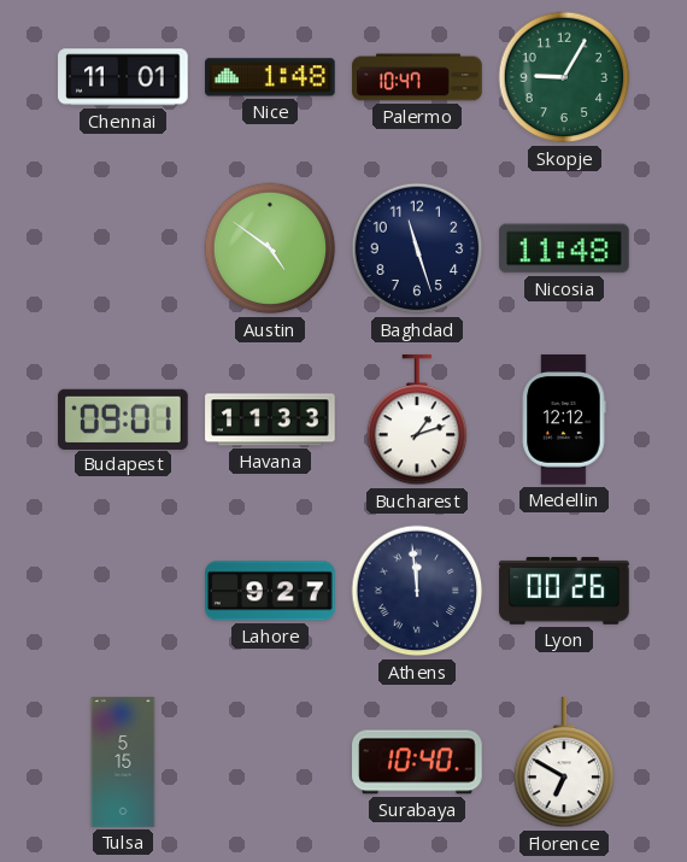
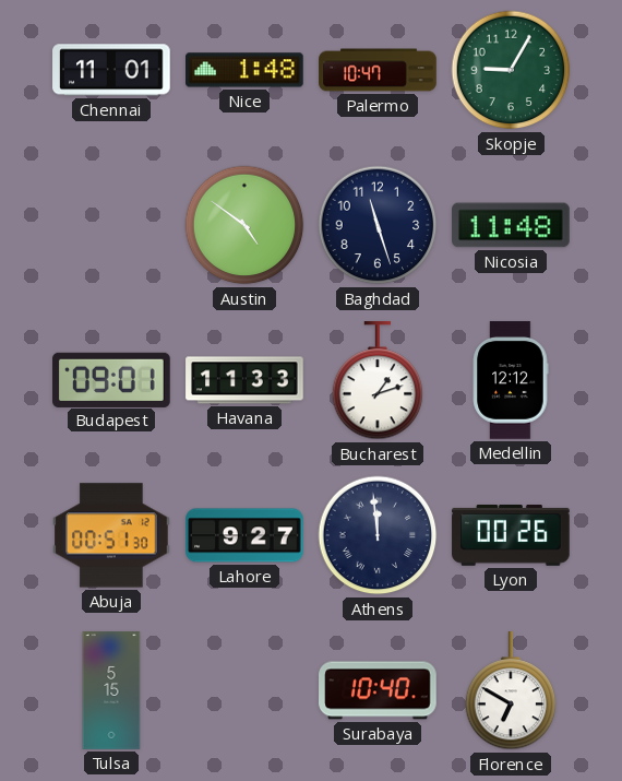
Abuja: none -> 00:51
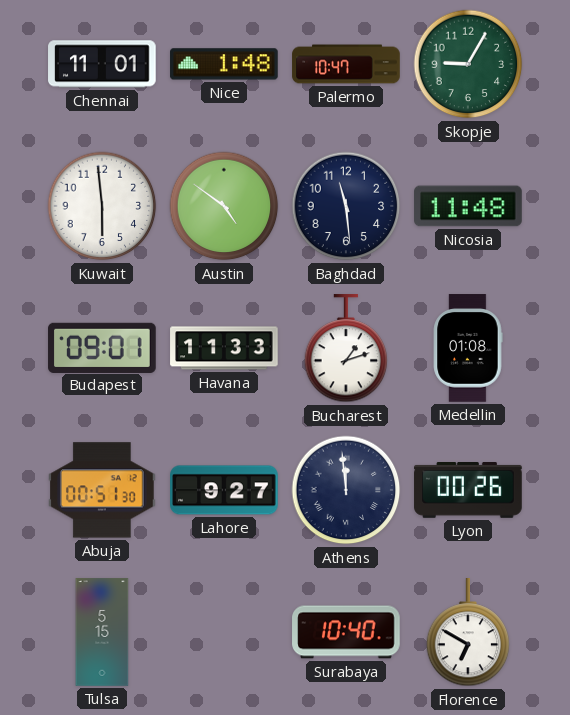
Kuwait: none -> 5:59
Baghdad: 11:27 -> 11:29
Medellin: 12:12 -> 01:08
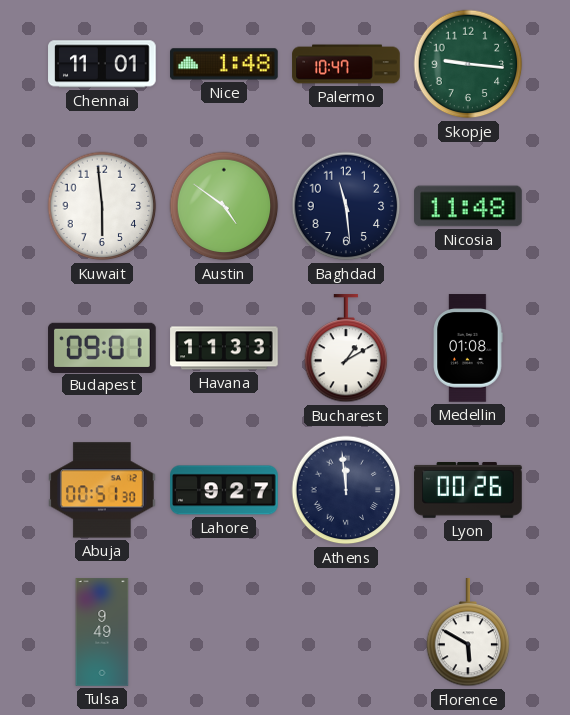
Skopje: 9:05 -> 9:16
Bucharest: 1:12 -> 1:10
Tulsa: 5:15 -> 9:49
Surabaya: 10:40 -> none
Florence: 6:50 -> 5:50
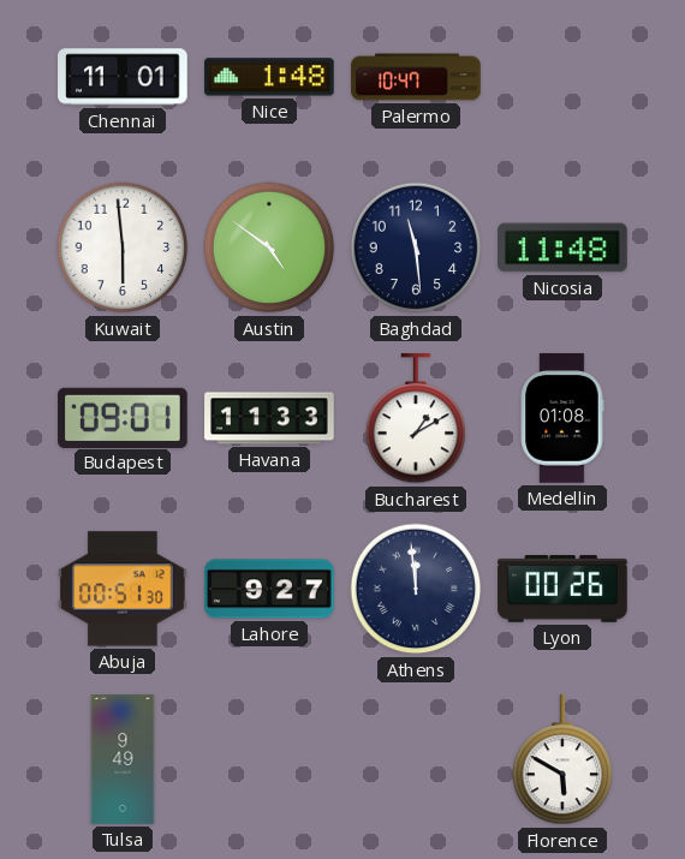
Skopje: 9:16 -> none
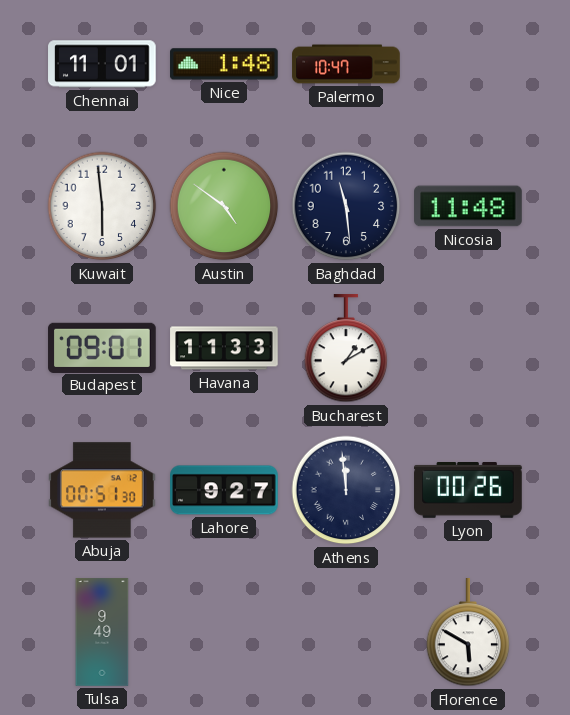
Medellin: 01:08 -> none
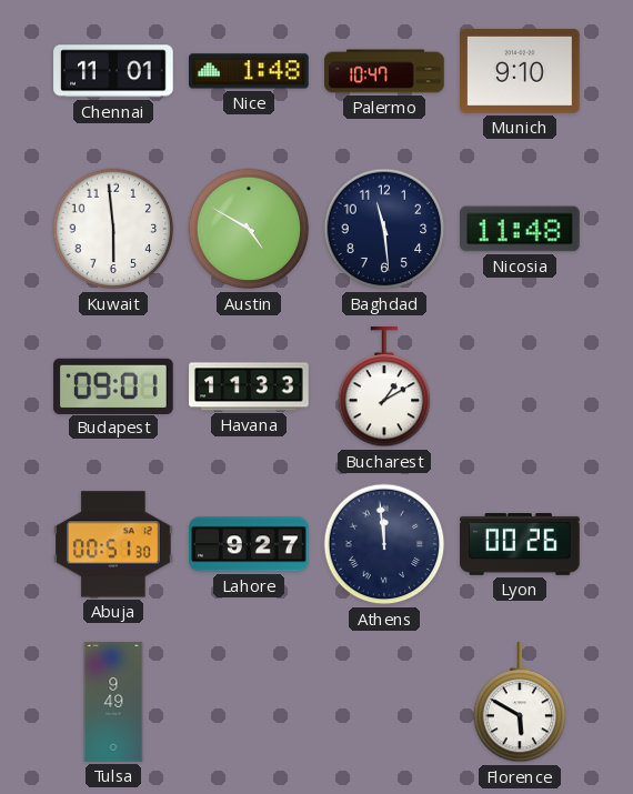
Munich: none -> 9:10
Austin: 4:51 -> 4:50
